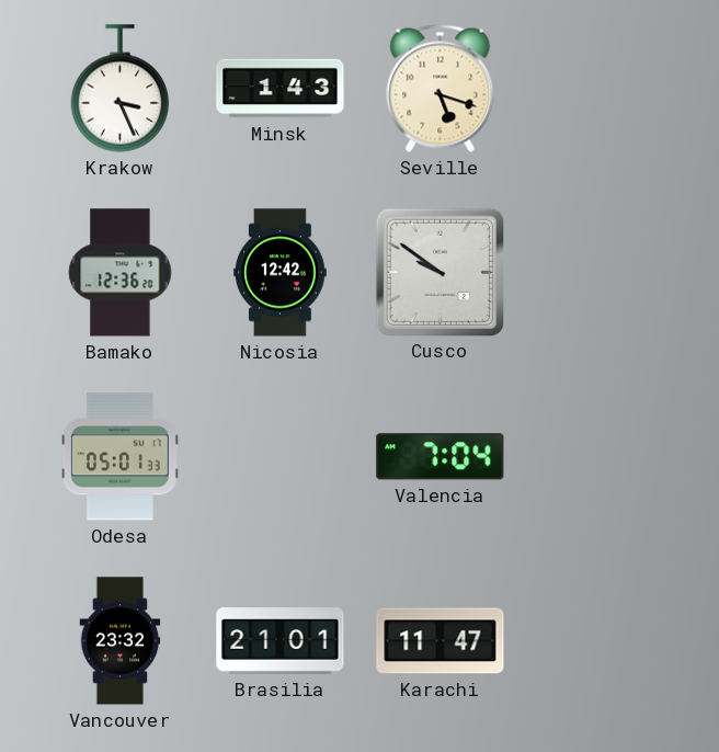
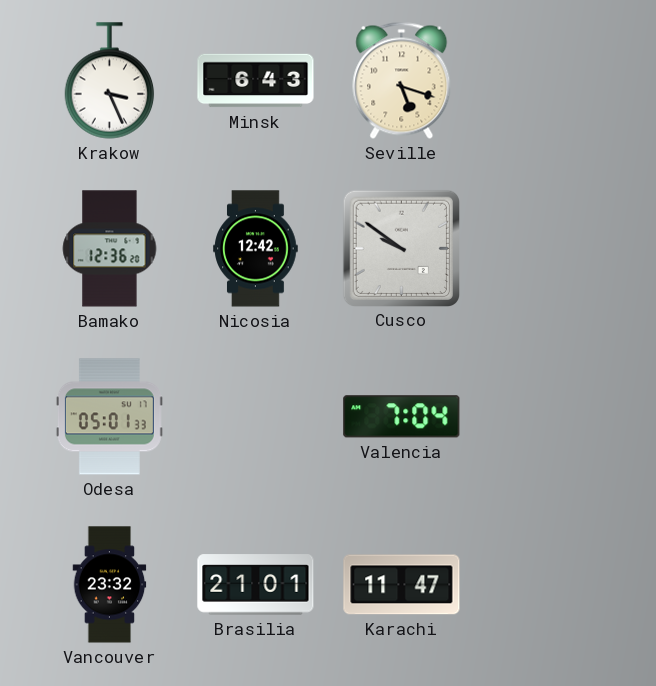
Minsk: 1:43 -> 6:43
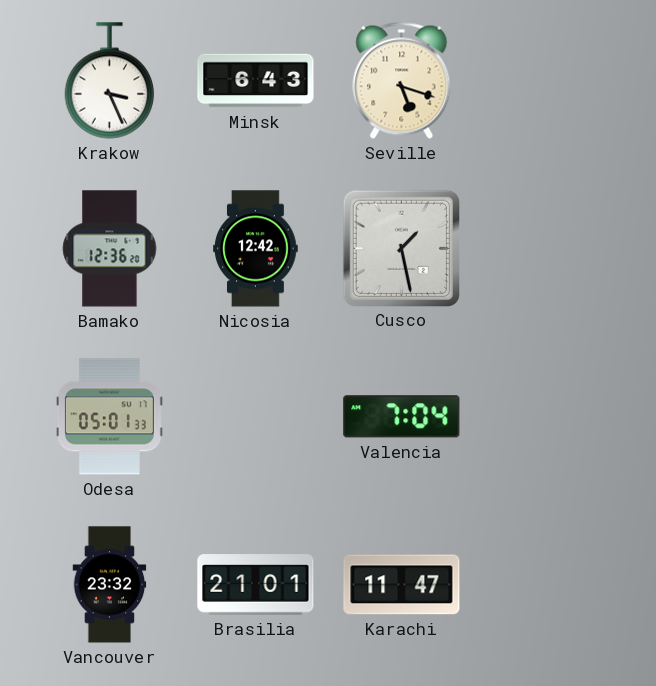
Cusco: 9:51 -> 1:28
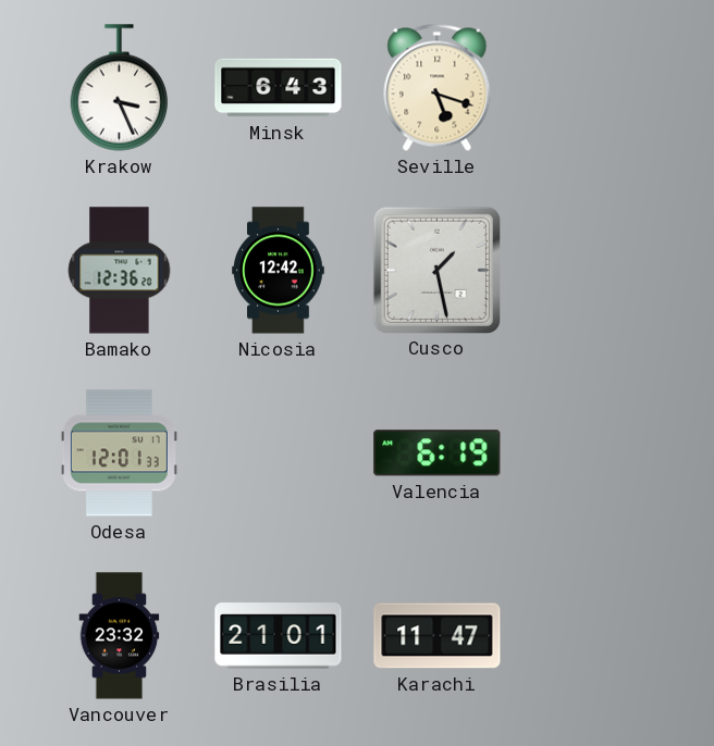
Odesa: 05:01 -> 12:01
Valencia: 7:04 -> 6:19
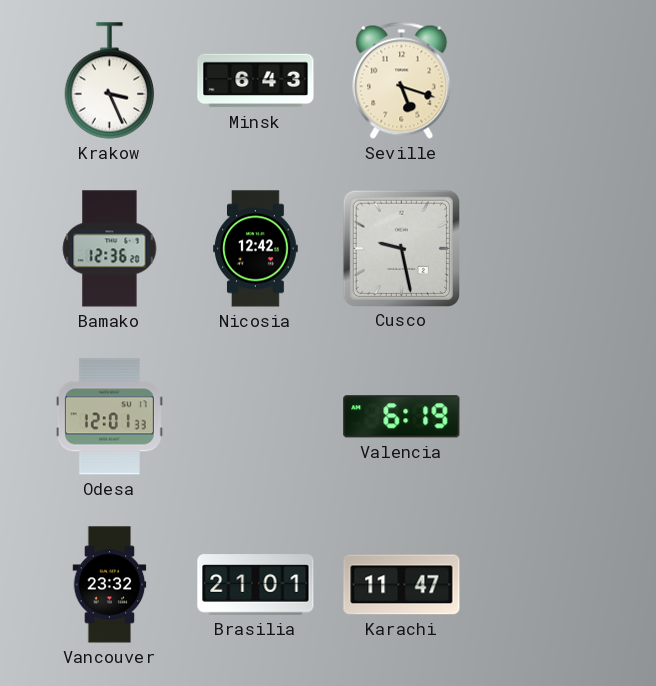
Cusco: 1:28 -> 9:28
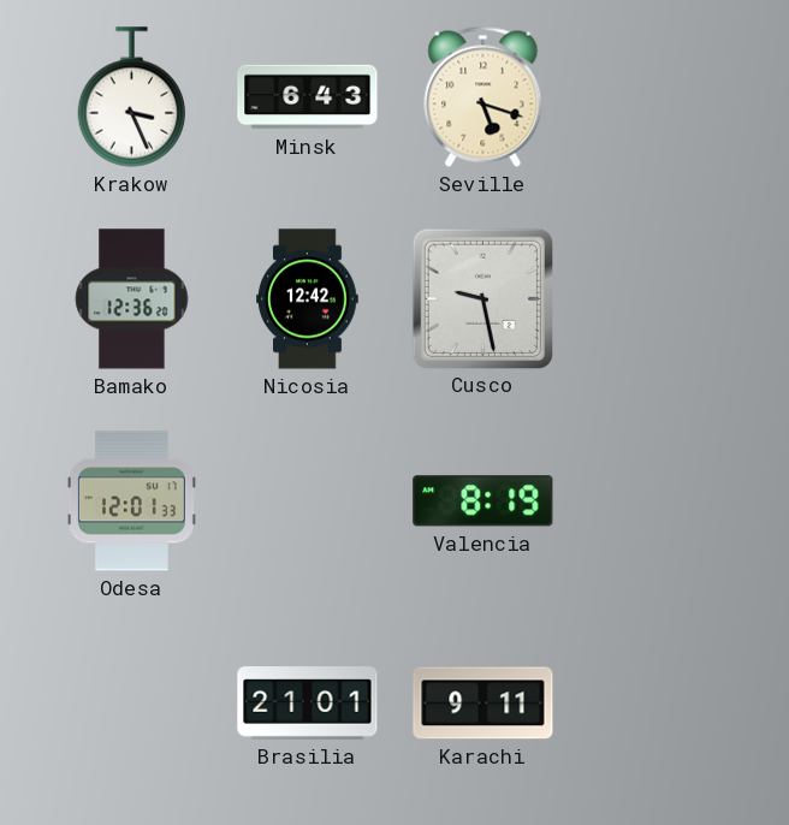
Valencia: 6:19 -> 8:19
Vancouver: 23:32 -> none
Karachi: 11:47 -> 9:11
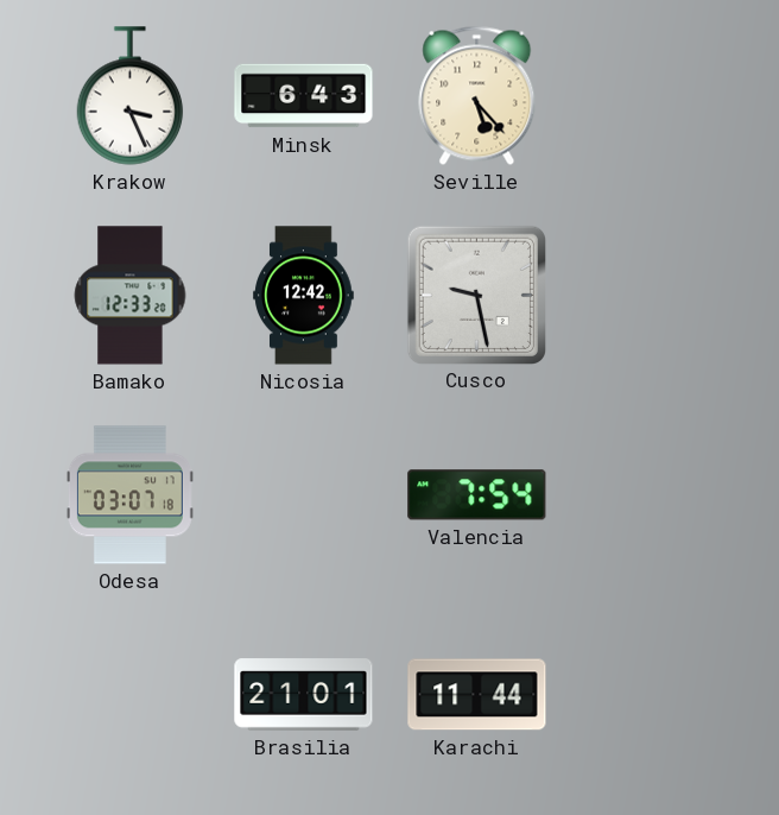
Seville: 5:18 -> 5:23
Bamako: 12:36 -> 12:33
Odesa: 12:01 -> 03:07
Valencia: 8:19 -> 7:54
Karachi: 9:11 -> 11:44
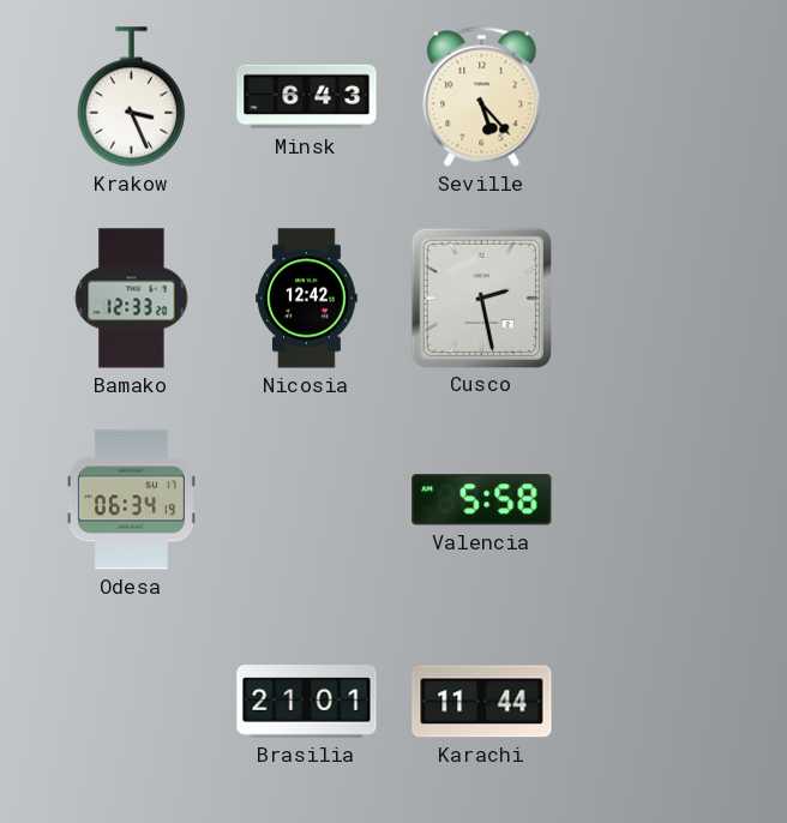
Cusco: 9:28 -> 2:28
Odesa: 03:07 -> 06:34
Valencia: 7:54 -> 5:58
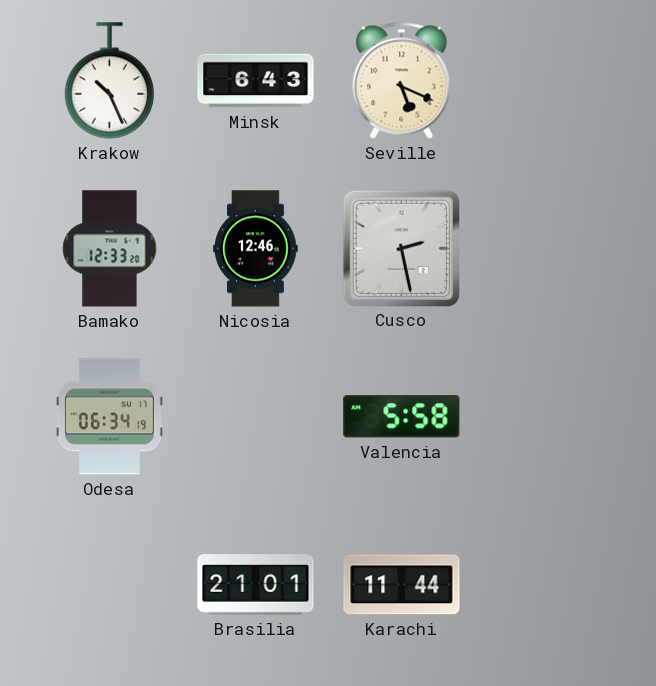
Krakow: 3:26 -> 10:26
Seville: 5:23 -> 5:19
Nicosia: 12:42 -> 12:46
